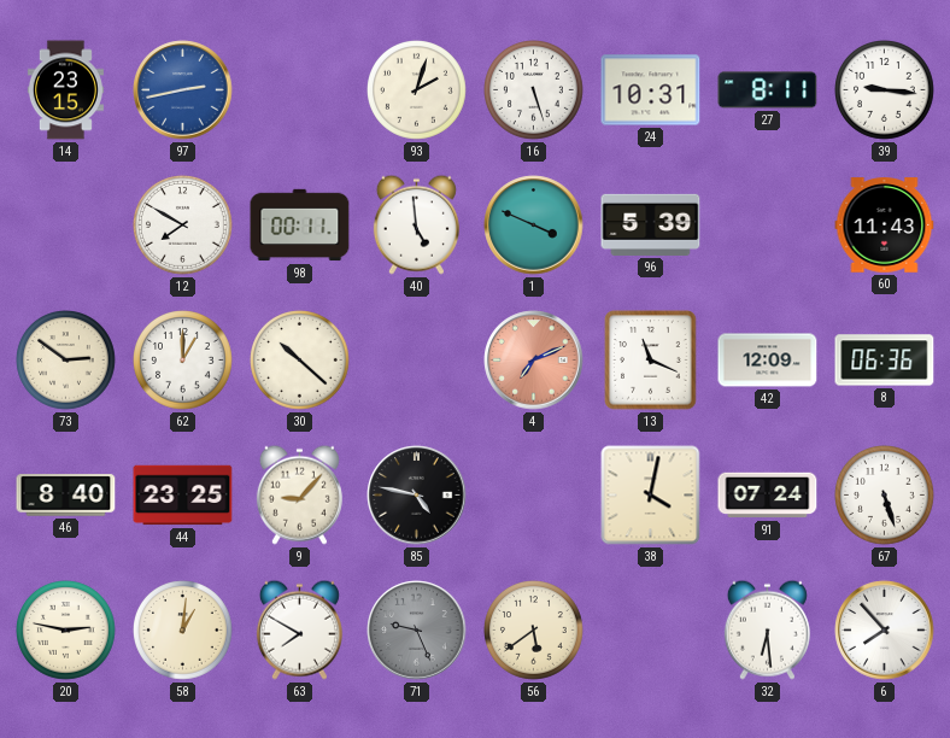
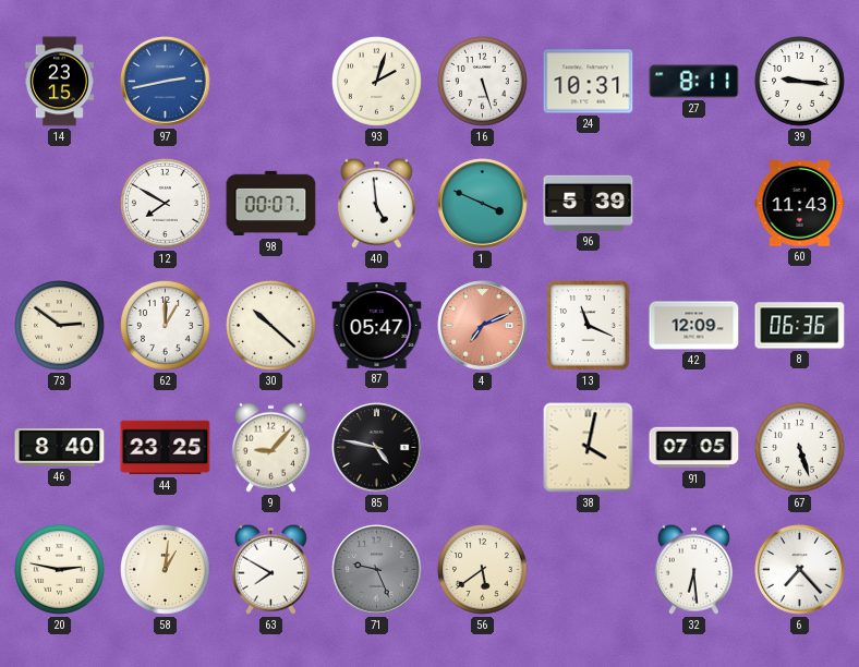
98: 00:11 -> 00:07
87: none -> 05:47
91: 07:24 -> 07:05
6: 7:53 -> 7:23
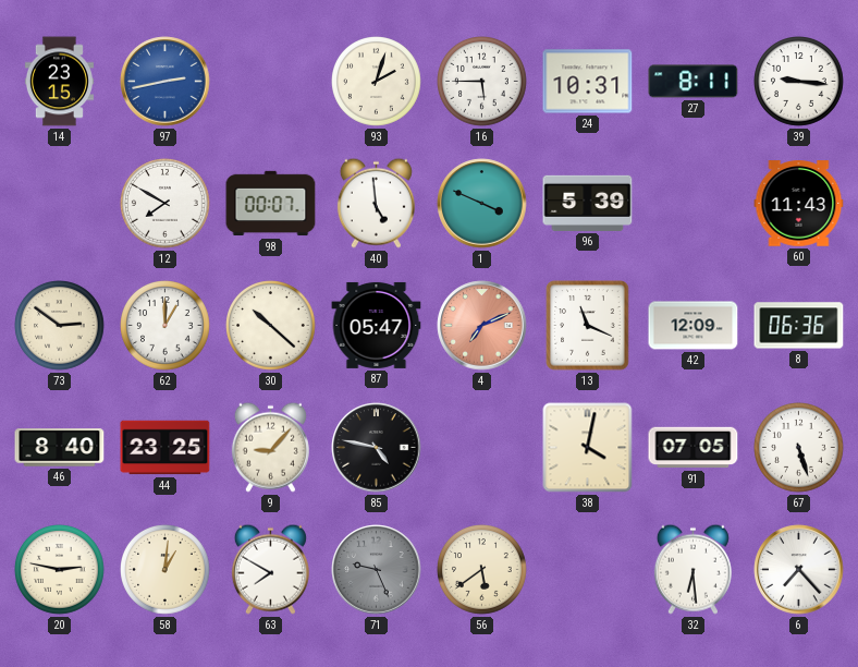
16: 5:27 -> 5:45
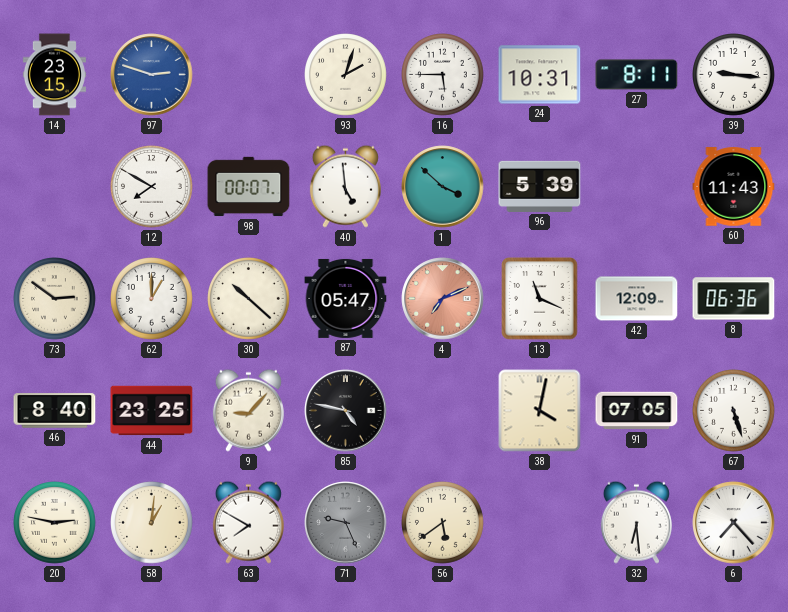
97: 2:43 -> 2:48
1: 3:49 -> 3:52
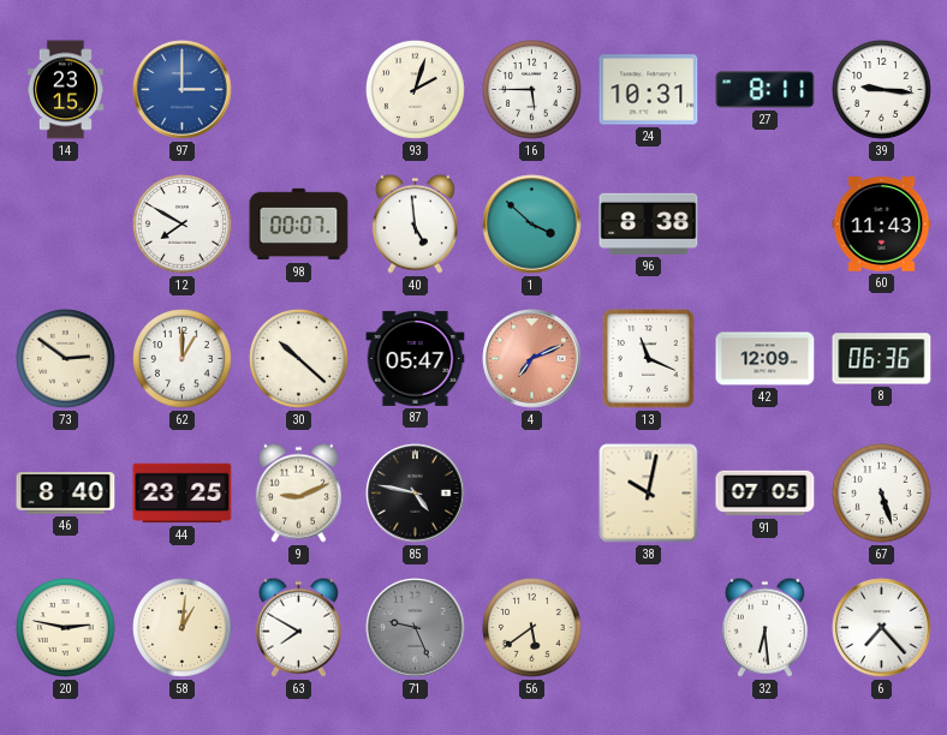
97: 2:48 -> 3:00
96: 5:39 -> 8:38
9: 9:07 -> 9:11
38: 4:02 -> 10:02
